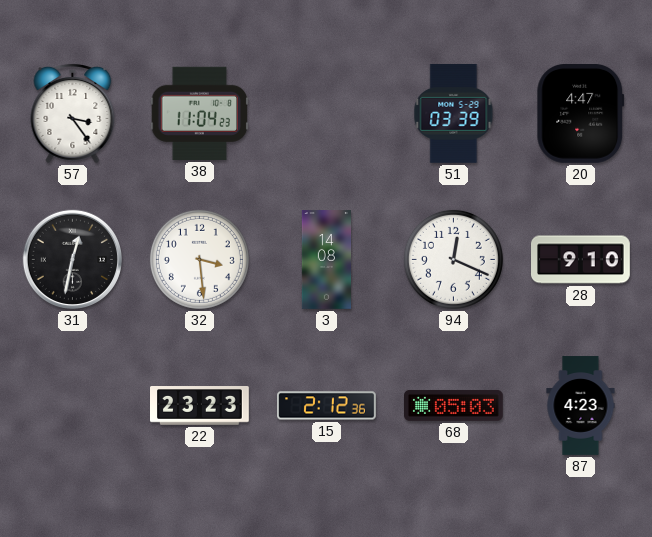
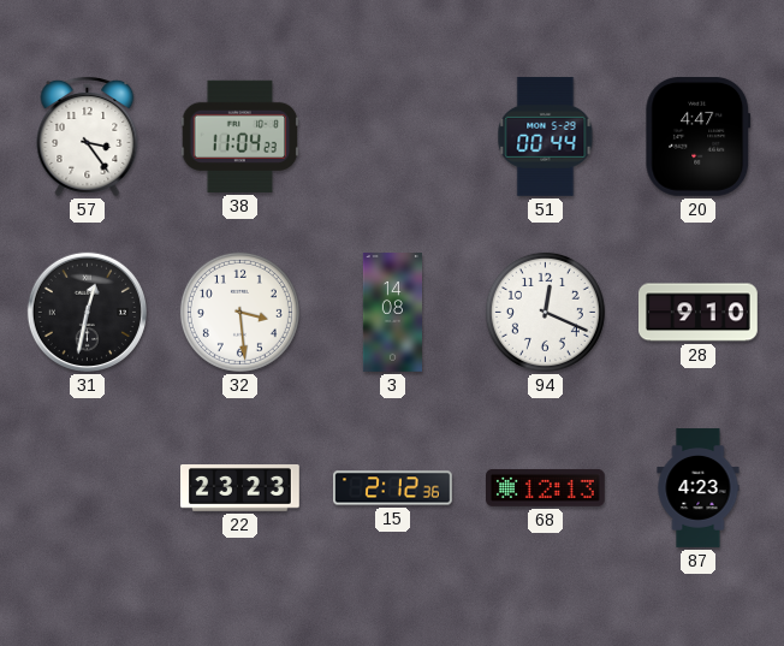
51: 03:39 -> 00:44
68: 05:03 -> 12:13
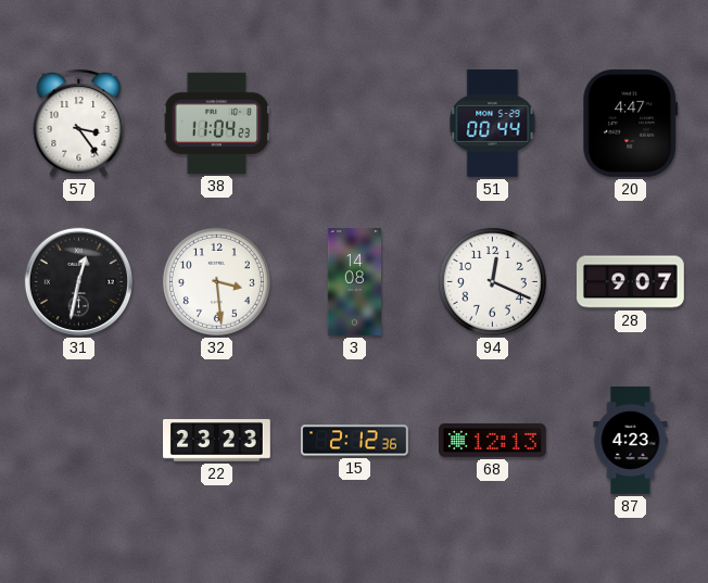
28: 9:10 -> 9:07
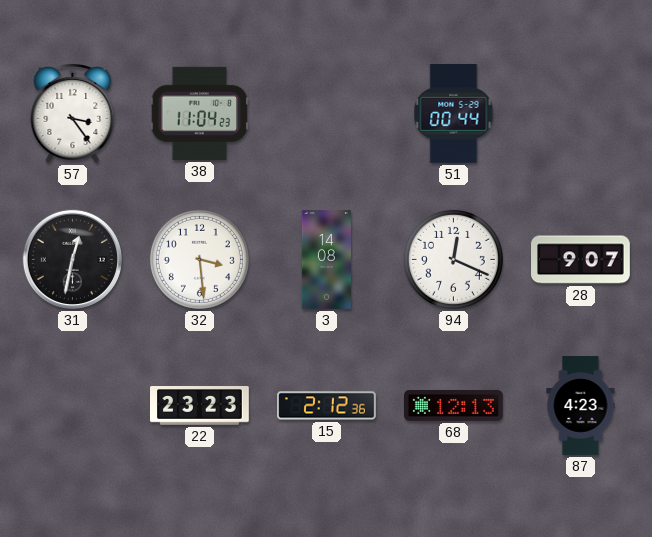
20: 4:47 -> none
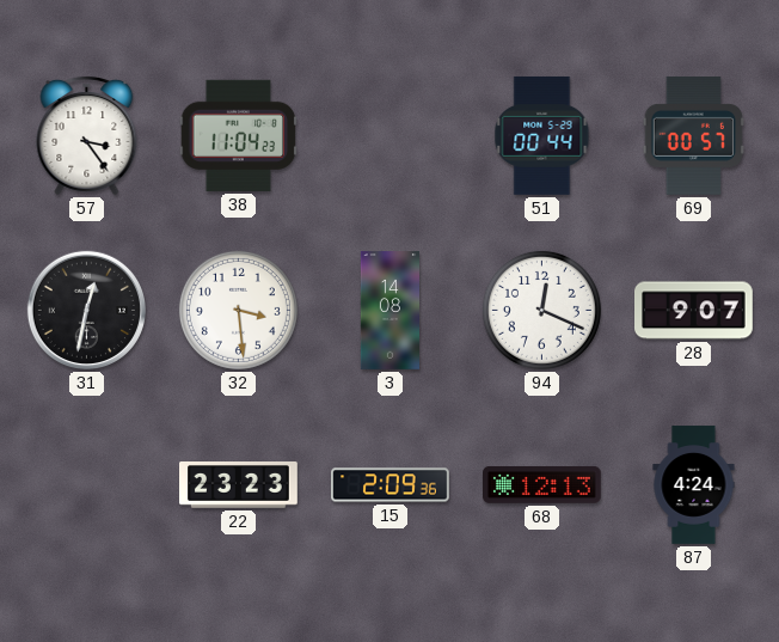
69: none -> 00:57
15: 2:12 -> 2:09
87: 4:23 -> 4:24
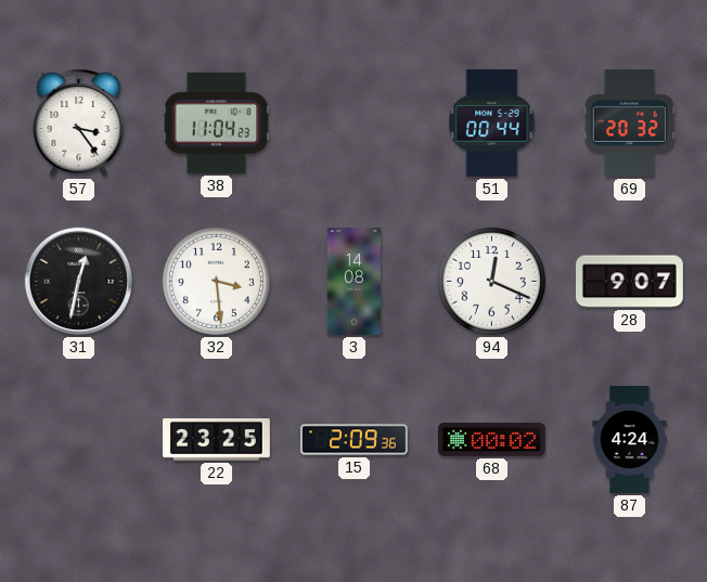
69: 00:57 -> 20:32
22: 23:23 -> 23:25
68: 12:13 -> 00:02
